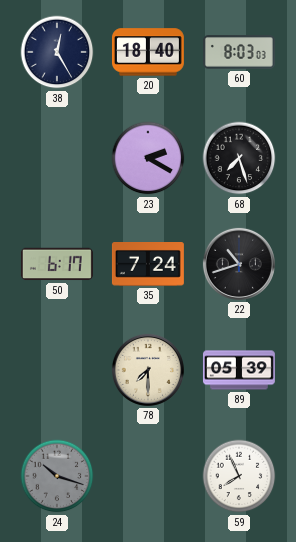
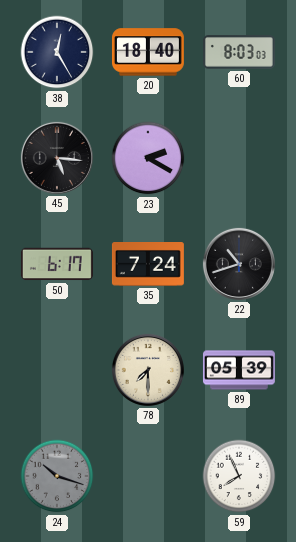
45: none -> 5:16
68: 7:27 -> none
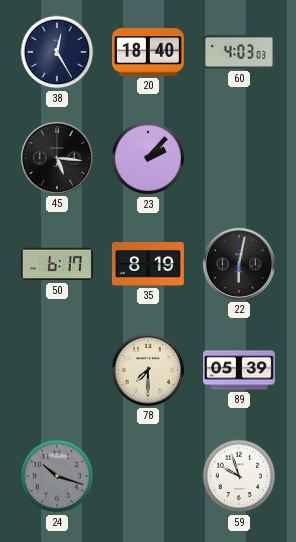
60: 8:03 -> 4:03
23: 2:20 -> 2:07
35: 7:24 -> 8:19
22: 10:42 -> 6:02
59: 7:56 -> 9:57
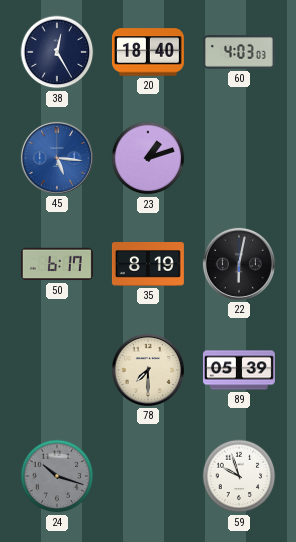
45 dial: black -> blue
23: 2:07 -> 1:12
